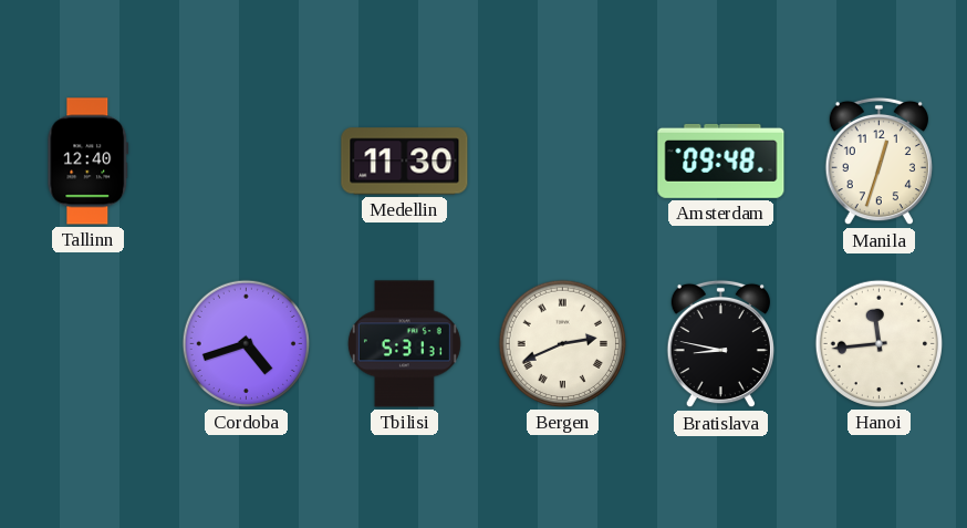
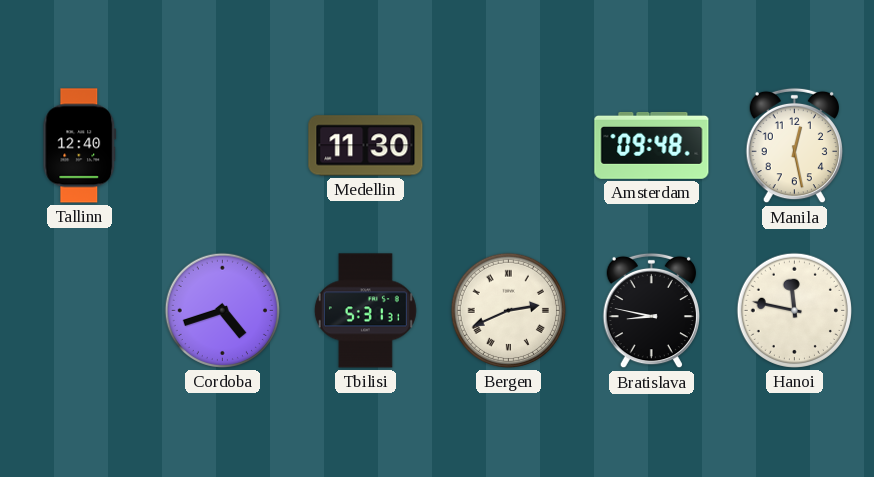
Manila: 12:33 -> 12:28
Hanoi: 11:44 -> 11:47
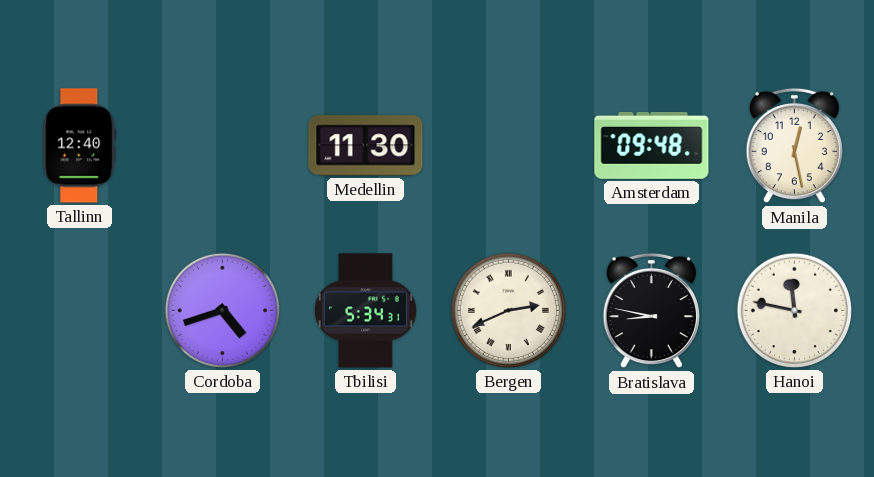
Tbilisi: 5:31 -> 5:34
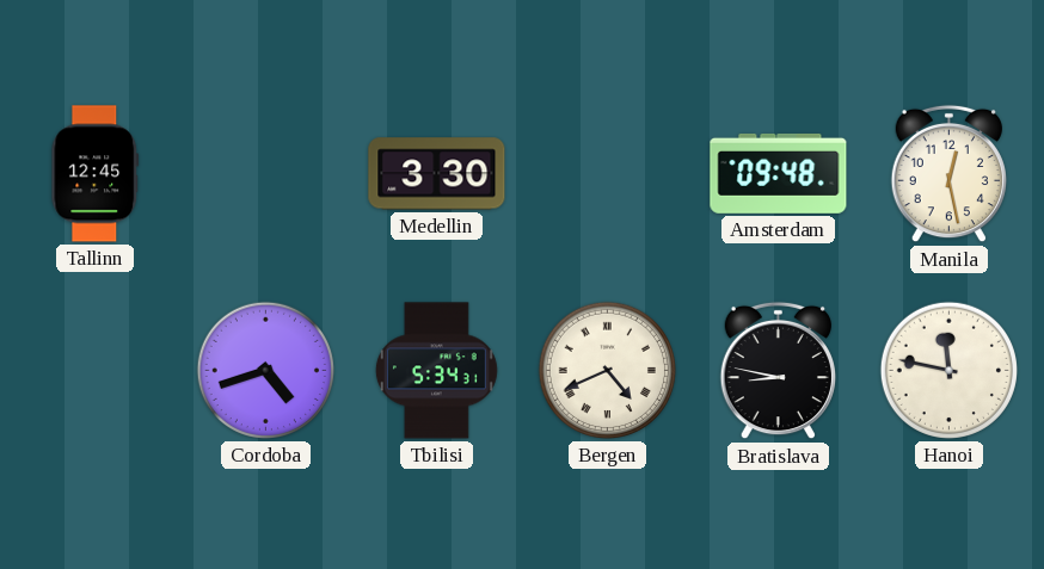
Tallinn: 12:40 -> 12:45
Medellin: 11:30 -> 3:30
Bergen: 2:41 -> 4:41
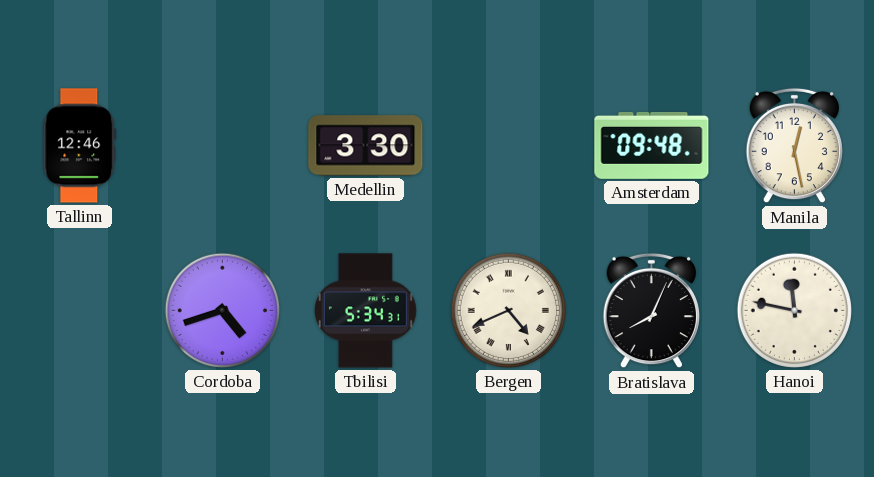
Tallinn: 12:45 -> 12:46
Bratislava: 8:47 -> 8:04
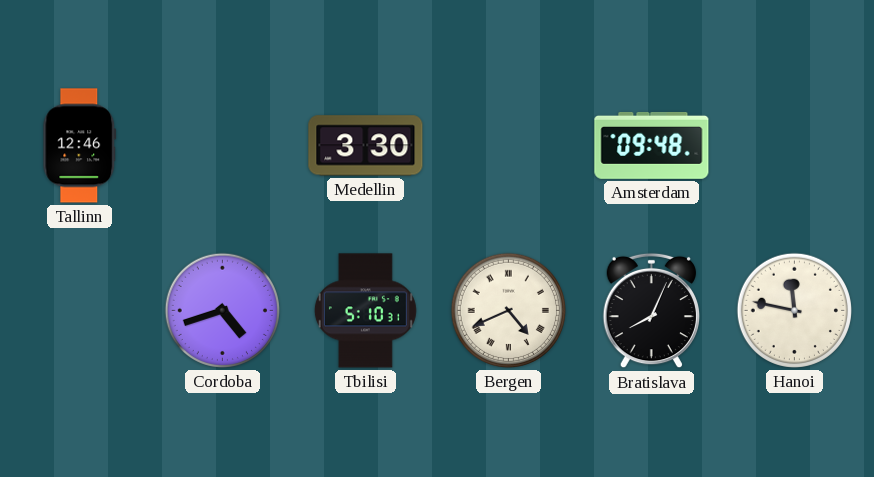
Manila: 12:28 -> none
Tbilisi: 5:34 -> 5:10
